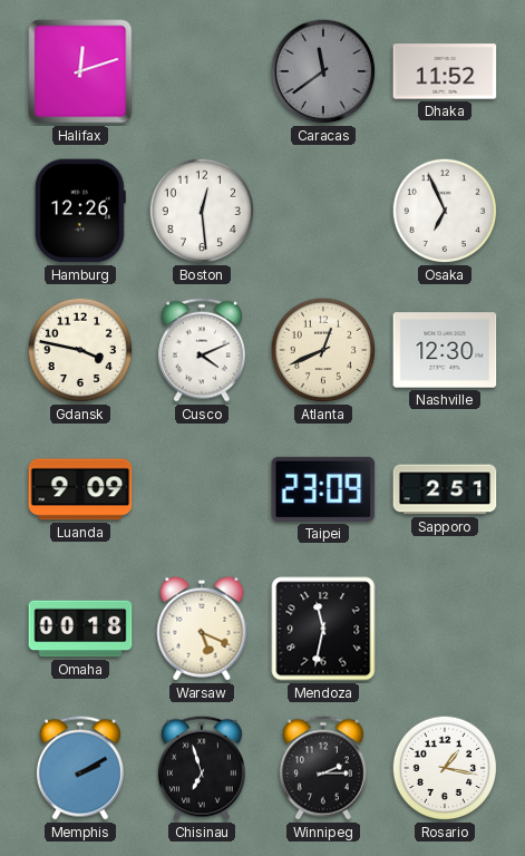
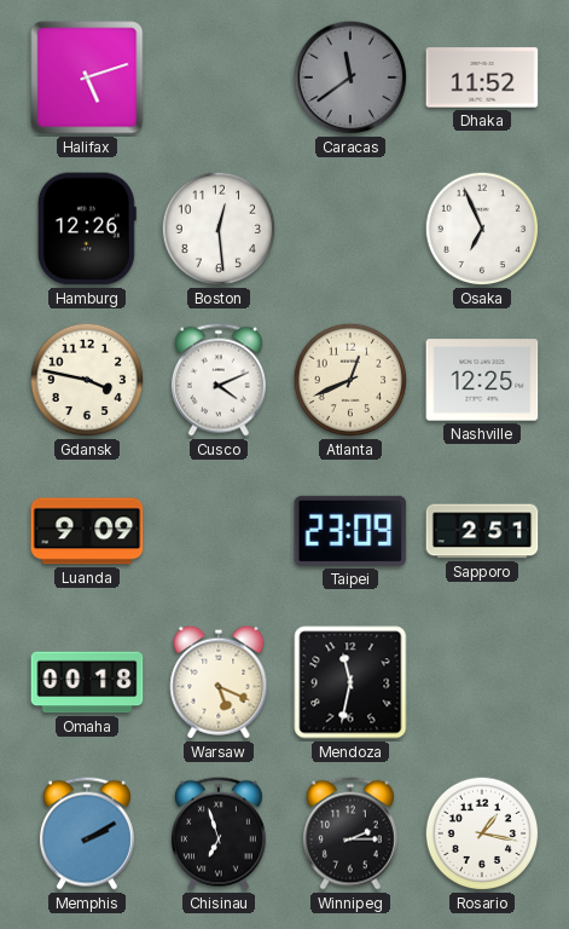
Halifax: 12:12 -> 5:12
Nashville: 12:30 -> 12:25
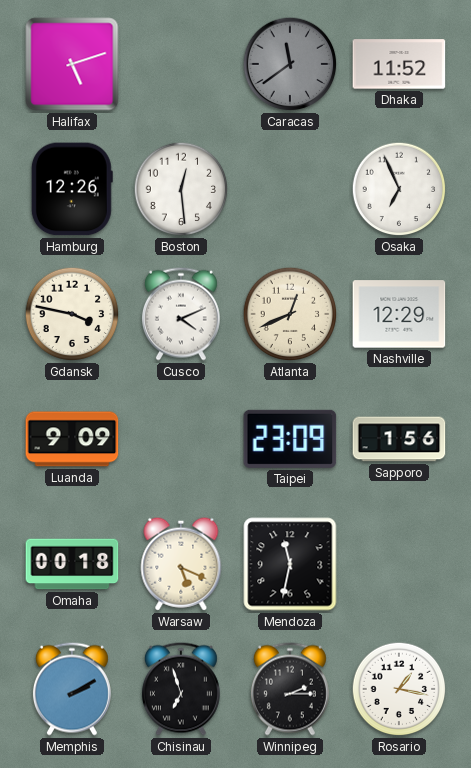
Nashville: 12:25 -> 12:29
Sapporo: 2:51 -> 1:56
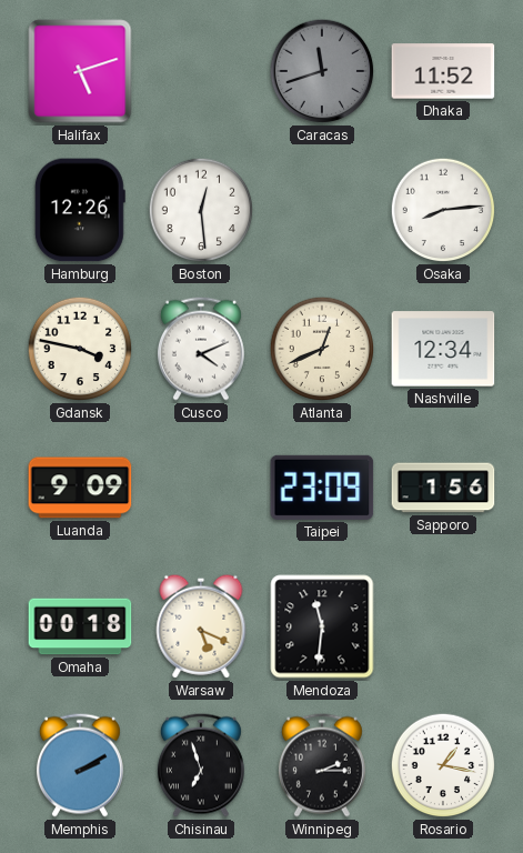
Caracas: 11:39 -> 11:42
Osaka: 6:56 -> 8:14
Nashville: 12:29 -> 12:34
Mendoza: 11:32 -> 11:31
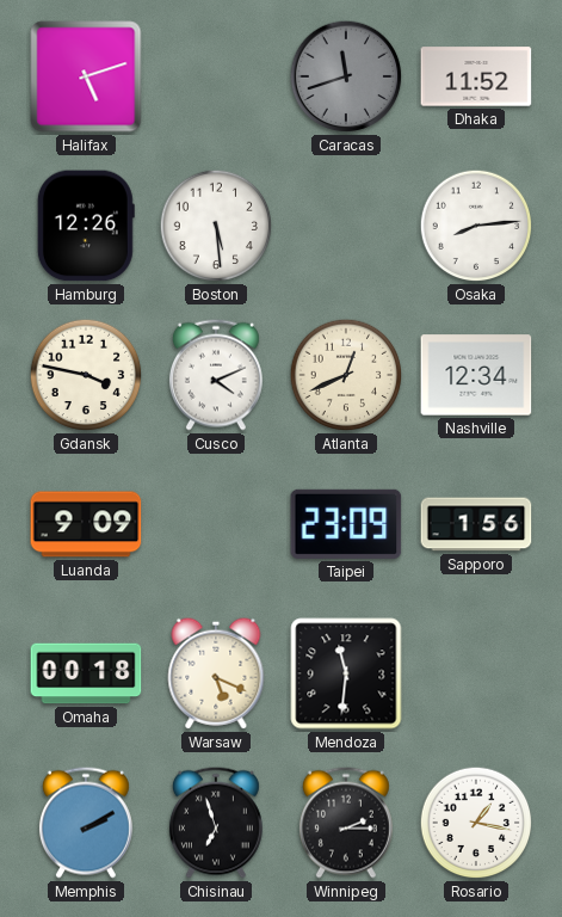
Boston: 12:29 -> 5:29
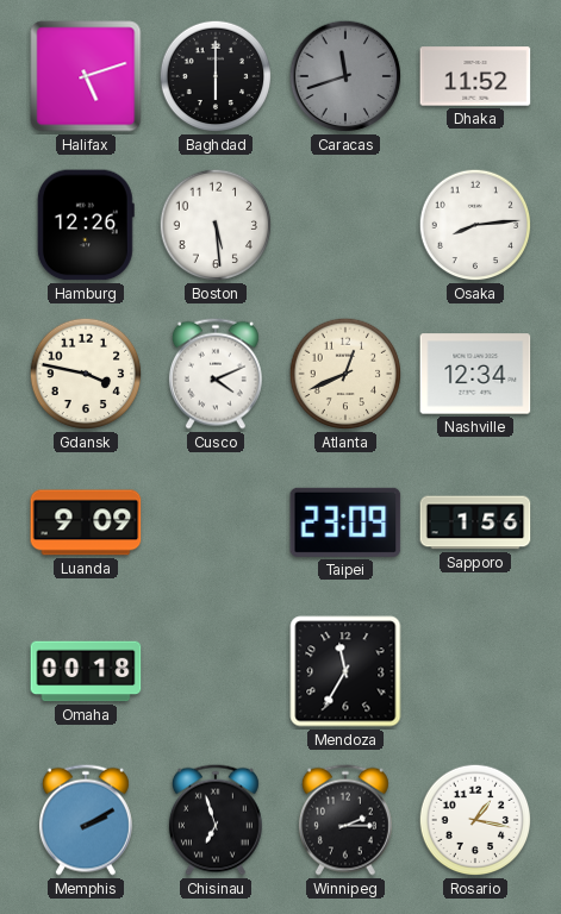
Baghdad: none -> 6:00
Warsaw: 5:19 -> none
Mendoza: 11:31 -> 11:35
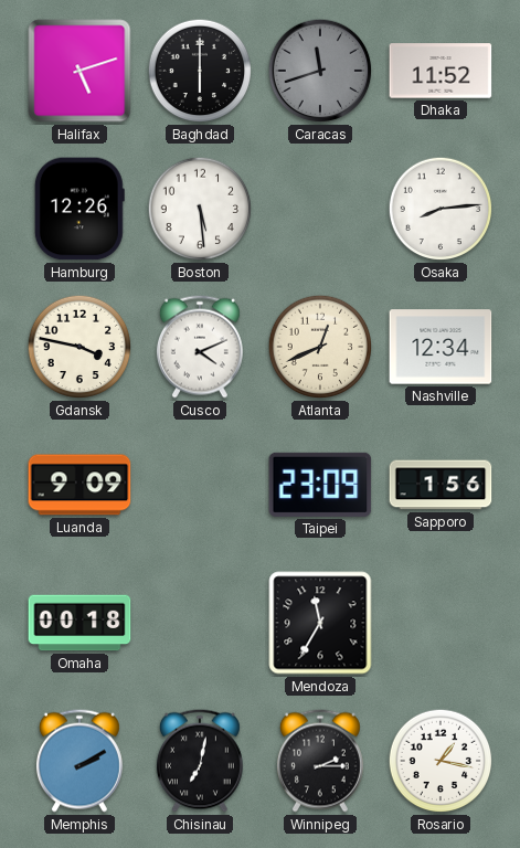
Chisinau: 6:57 -> 7:02
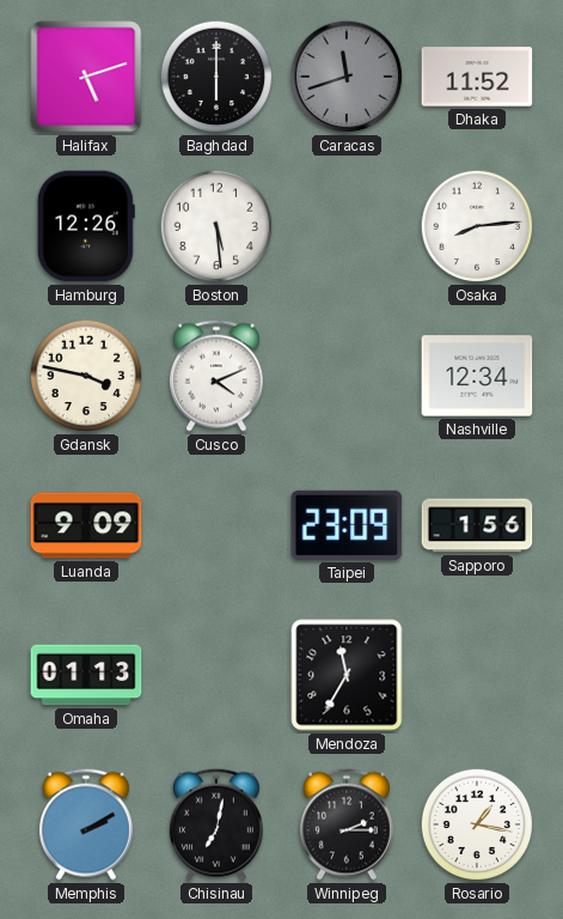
Atlanta: 12:41 -> none
Omaha: 00:18 -> 01:13
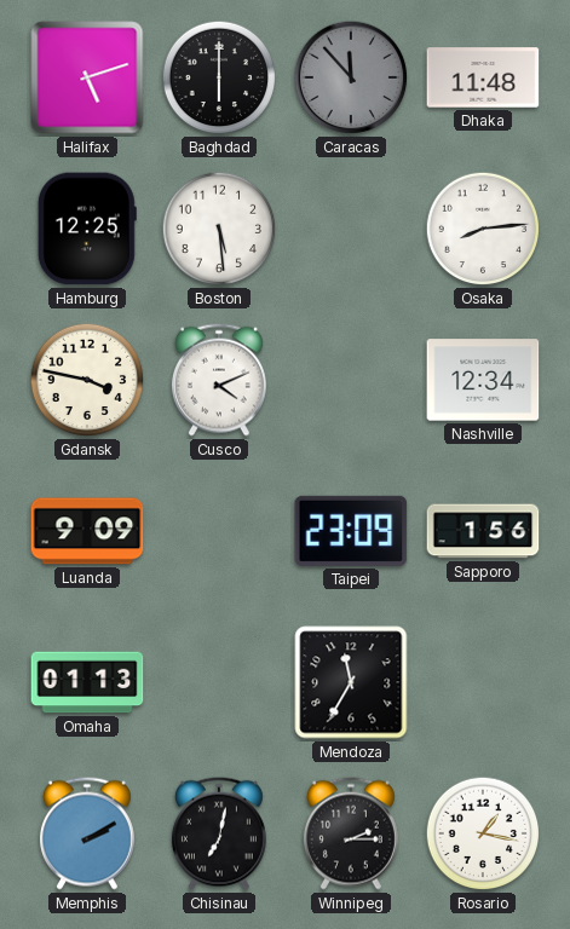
Caracas: 11:42 -> 11:53
Dhaka: 11:52 -> 11:48
Hamburg: 12:26 -> 12:25
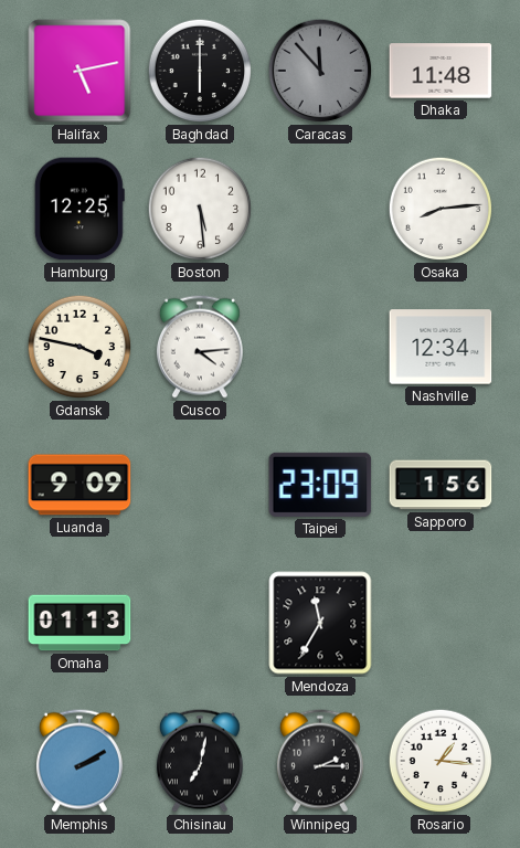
Halifax: 5:12 -> 5:13
Cusco: 4:11 -> 4:14
Rosario: 1:17 -> 1:16
